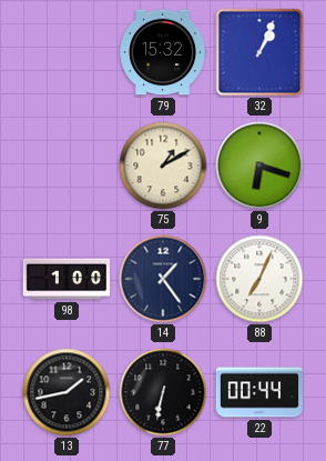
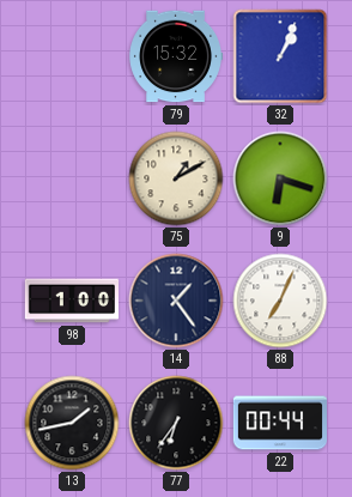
77: 6:32 -> 6:36
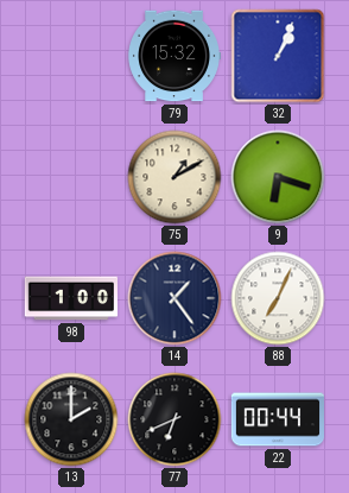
13: 1:43 -> 2:00
77: 6:36 -> 6:41
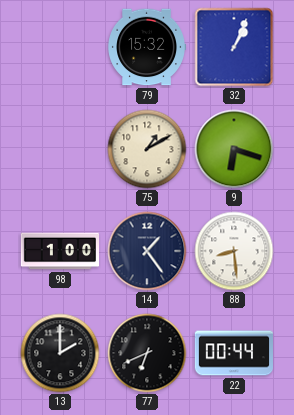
88: 7:04 -> 8:29
